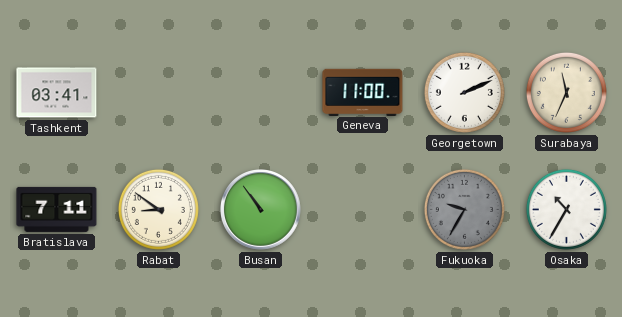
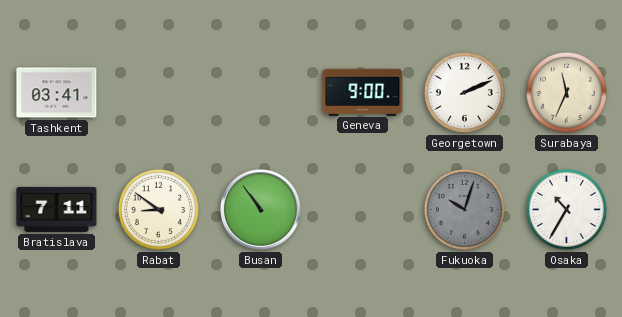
Geneva: 11:00 -> 9:00
Fukuoka: 9:35 -> 10:03
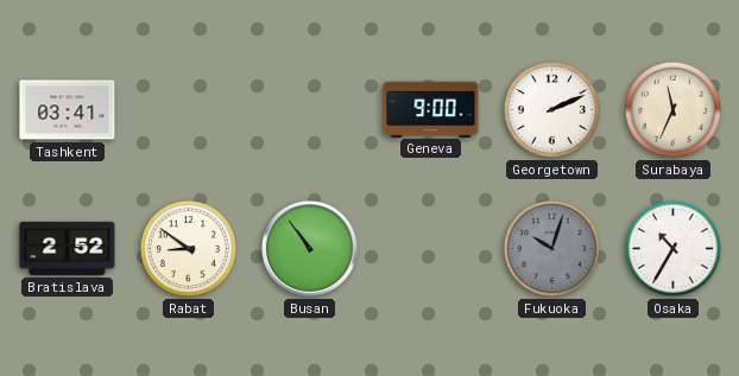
Bratislava: 7:11 -> 2:52
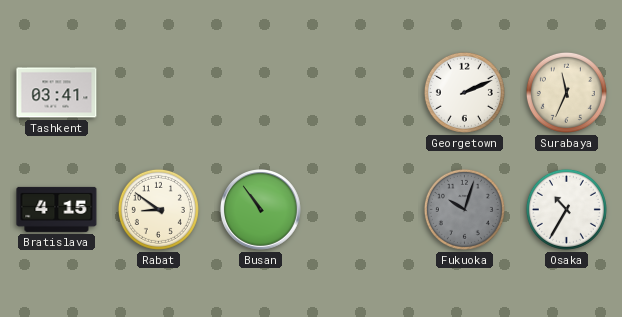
Geneva: 9:00 -> none
Bratislava: 2:52 -> 4:15
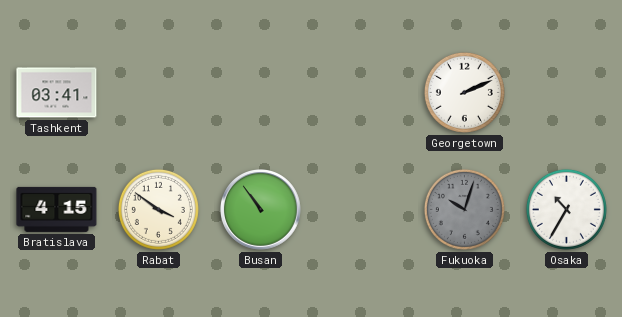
Surabaya: 11:34 -> none
Rabat: 8:51 -> 3:51
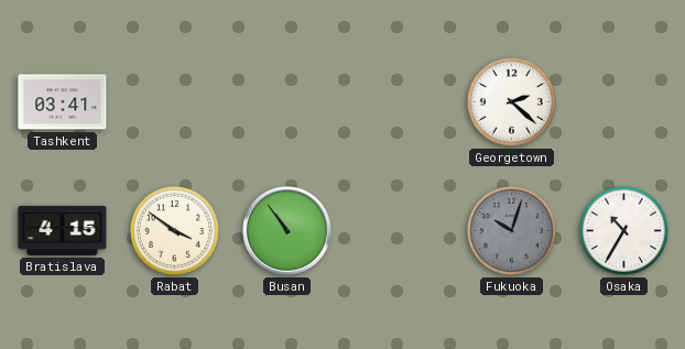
Georgetown: 2:11 -> 2:22
